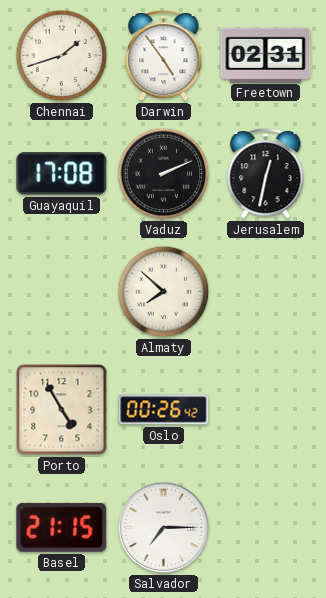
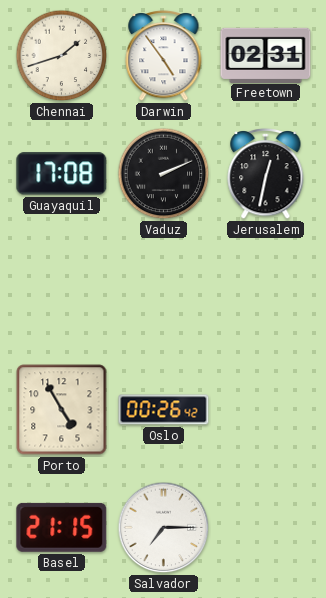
Almaty: 7:52 -> none
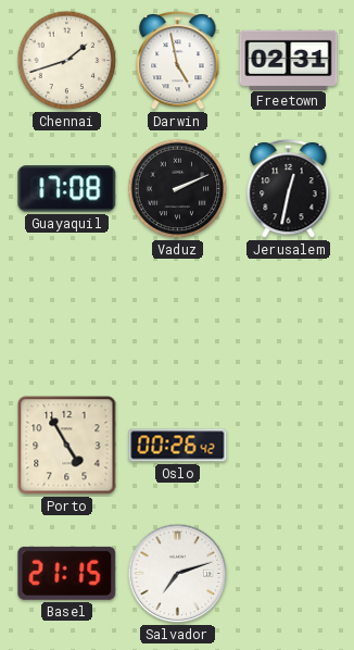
Darwin: 4:54 -> 4:58
Salvador: 7:15 -> 7:12
